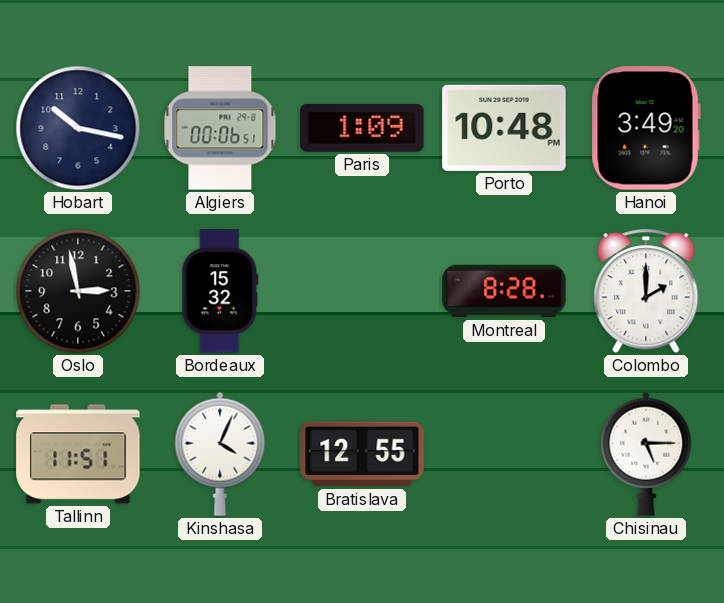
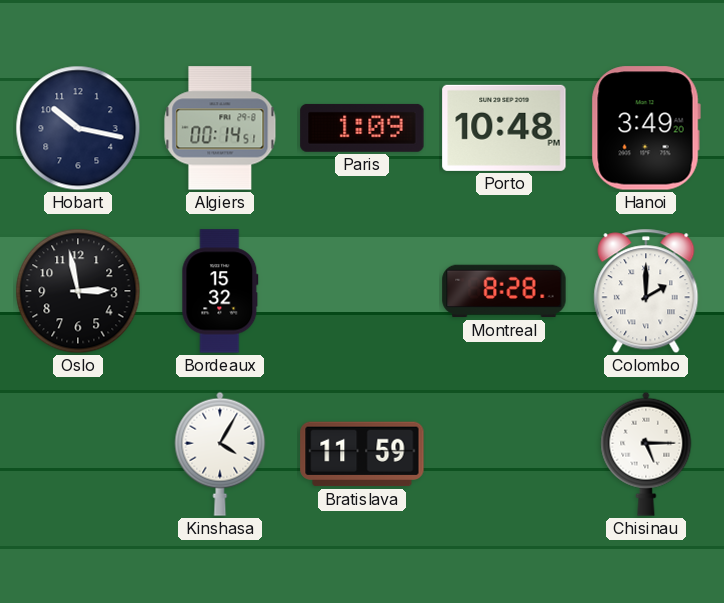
Algiers: 00:06 -> 00:14
Tallinn: 11:51 -> none
Kinshasa: 4:04 -> 4:05
Bratislava: 12:55 -> 11:59
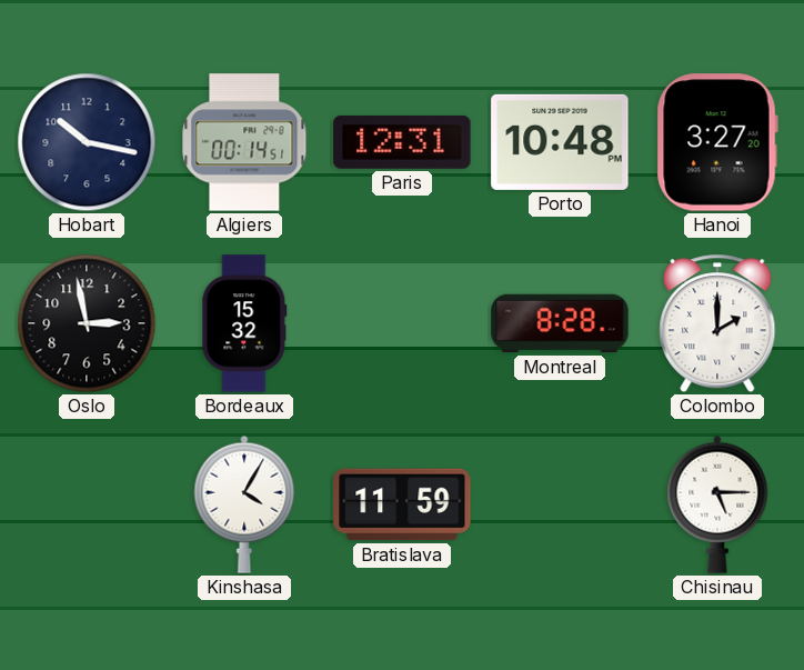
Paris: 1:09 -> 12:31
Hanoi: 3:49 -> 3:27
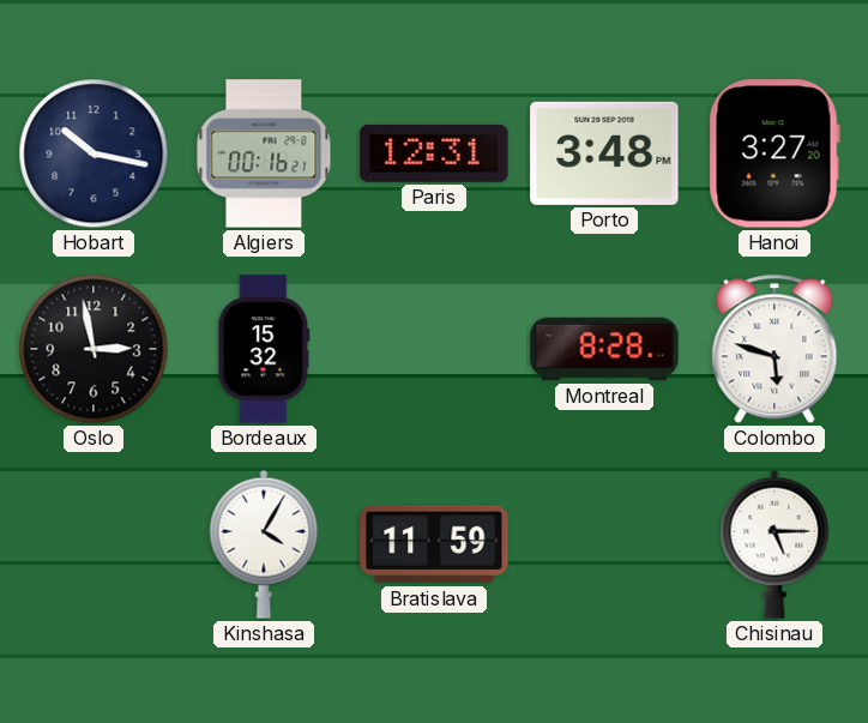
Algiers: 00:14 -> 00:16
Porto: 10:48 -> 3:48
Colombo: 2:00 -> 5:48
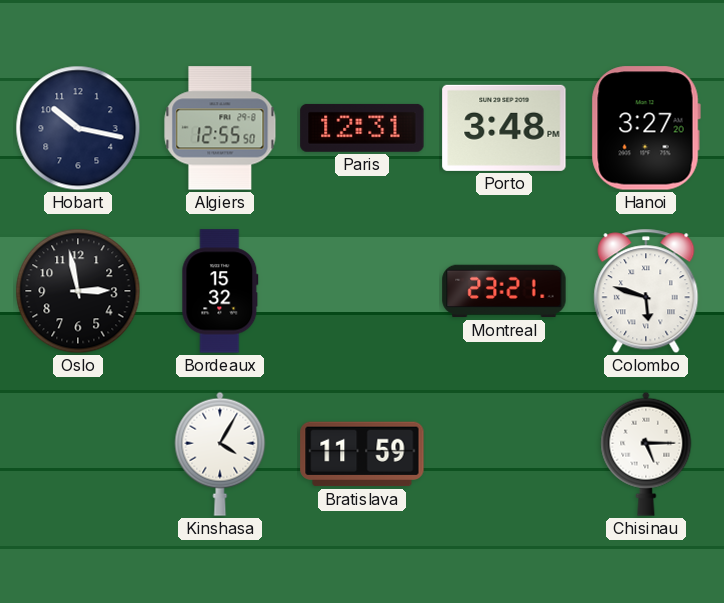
Algiers: 00:16 -> 12:55
Montreal: 8:28 -> 23:21
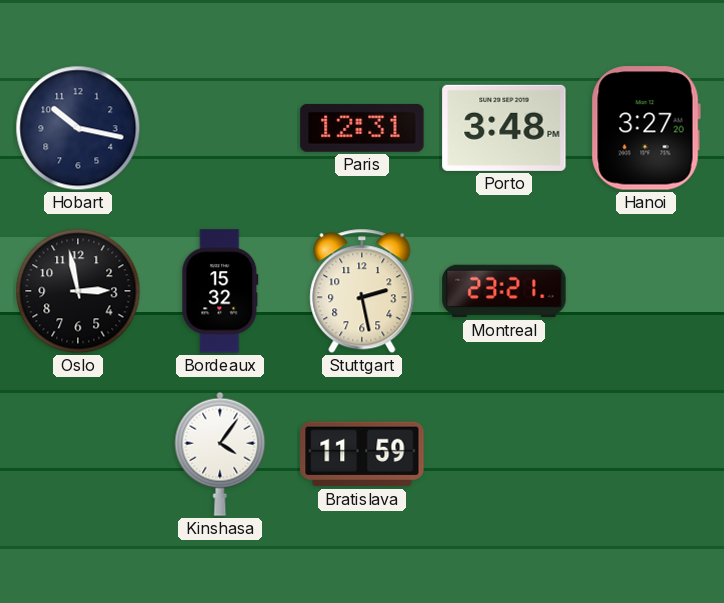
Algiers: 12:55 -> none
Stuttgart: none -> 2:28
Colombo: 5:48 -> none
Kinshasa: 4:05 -> 4:06
Chisinau: 5:15 -> none
